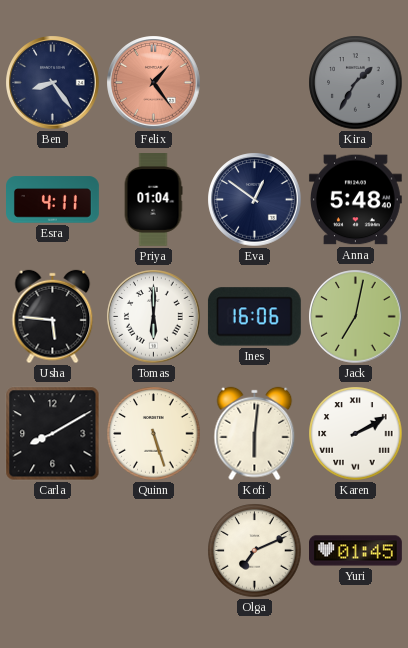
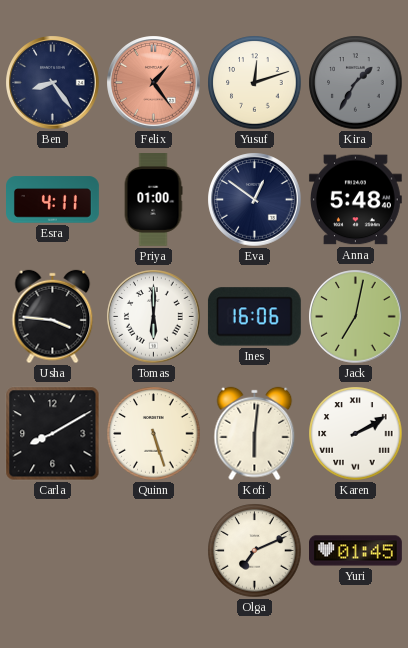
Yusuf: none -> 12:12
Priya: 01:04 -> 01:00
Usha: 5:46 -> 3:46
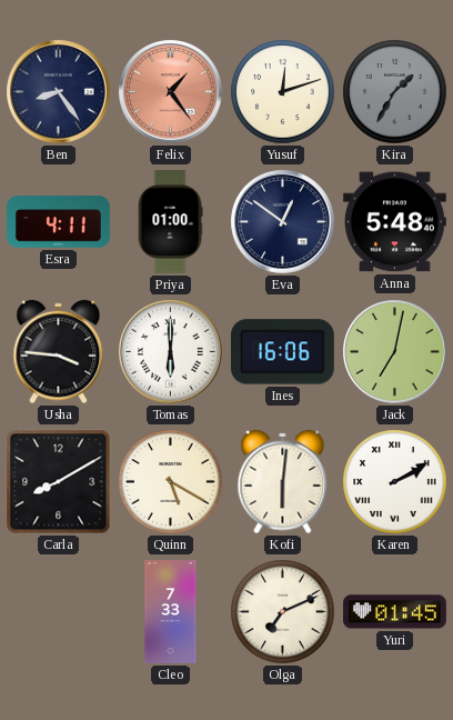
Quinn: 5:27 -> 5:20
Cleo: none -> 7:33
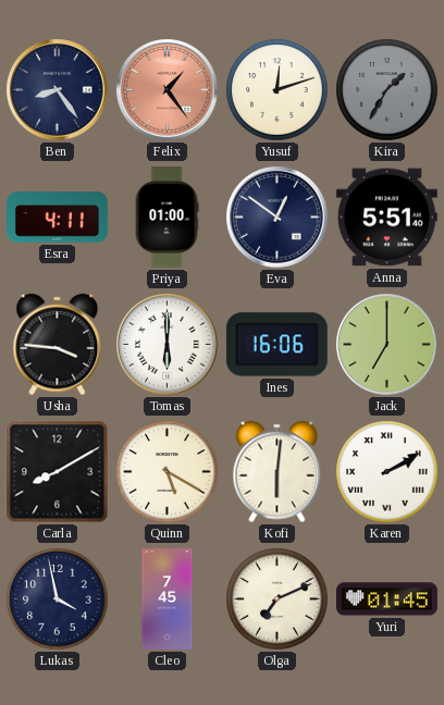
Anna: 5:48 -> 5:51
Jack: 7:02 -> 7:00
Lukas: none -> 3:58
Cleo: 7:33 -> 7:45
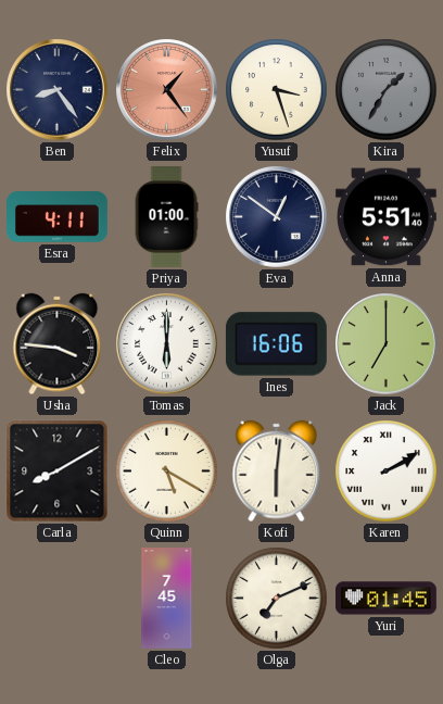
Yusuf: 12:12 -> 3:27
Lukas: 3:58 -> none
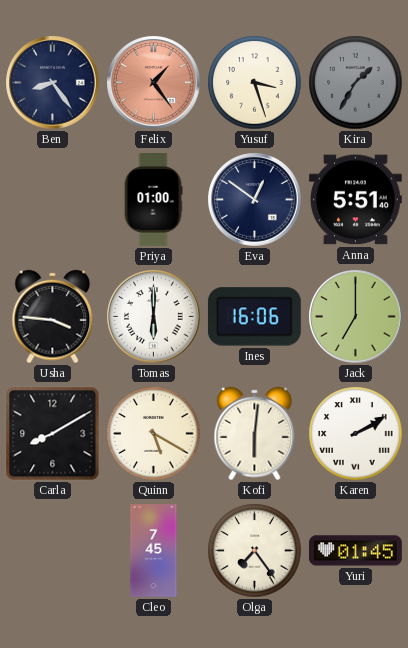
Esra: 4:11 -> none
Olga: 7:11 -> 7:24
